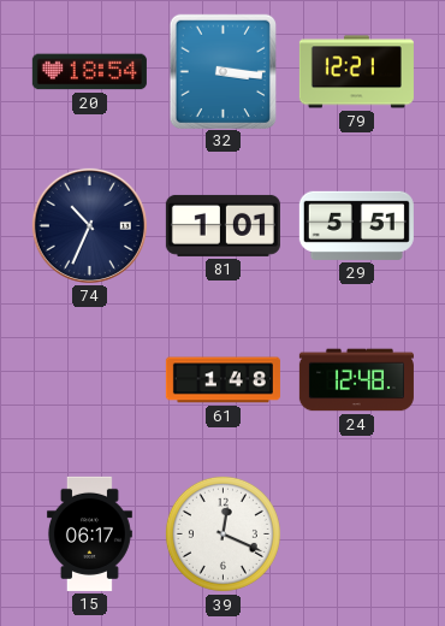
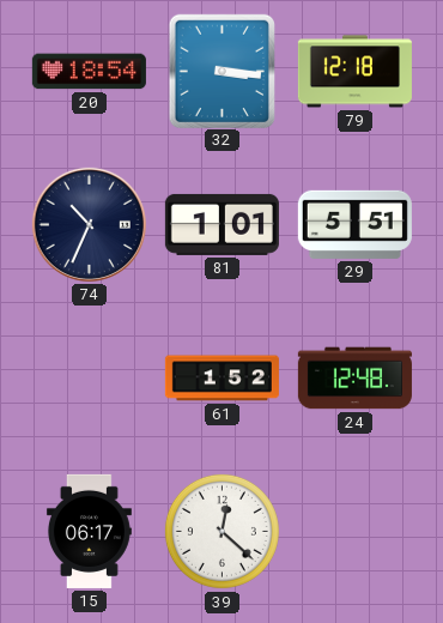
79: 12:21 -> 12:18
61: 1:48 -> 1:52
39: 12:19 -> 12:22
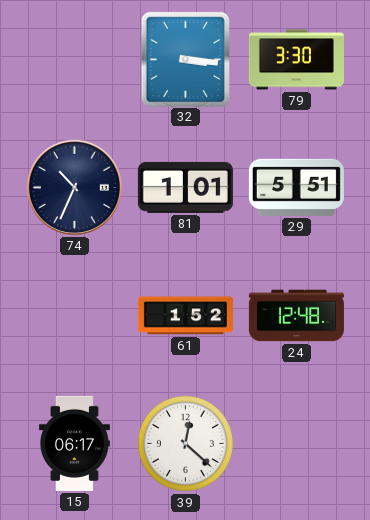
20: 18:54 -> none
79: 12:18 -> 3:30
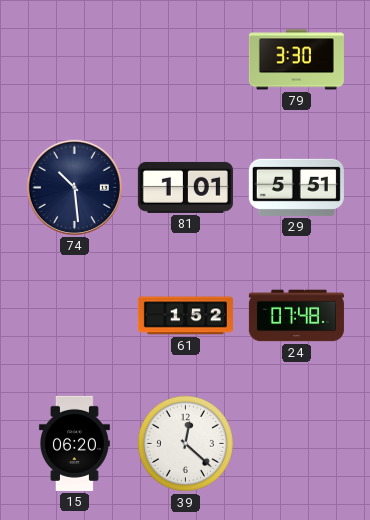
32: 3:16 -> none
74: 10:34 -> 10:29
24: 12:48 -> 07:48
15: 06:17 -> 06:20
